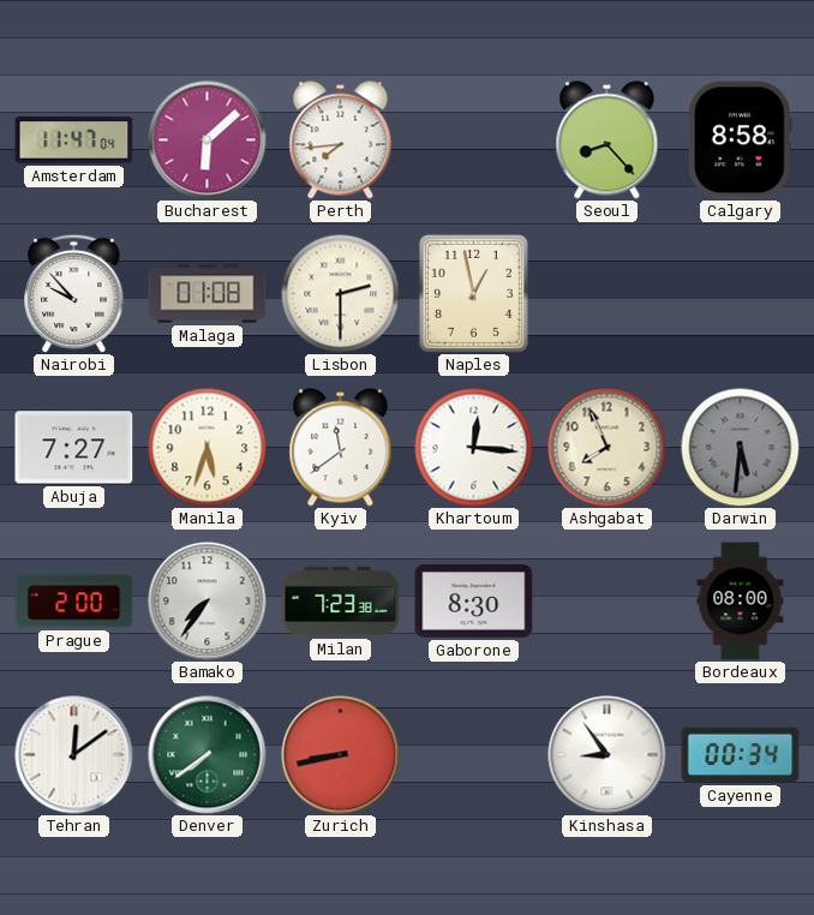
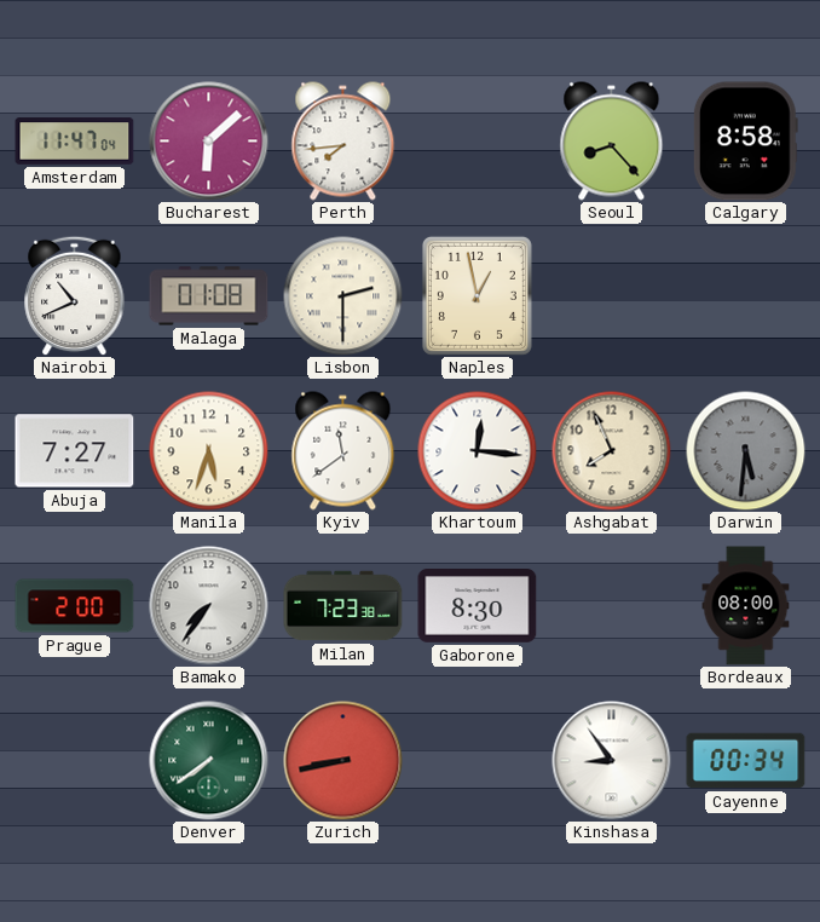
Nairobi: 9:53 -> 10:41
Tehran: 12:09 -> none
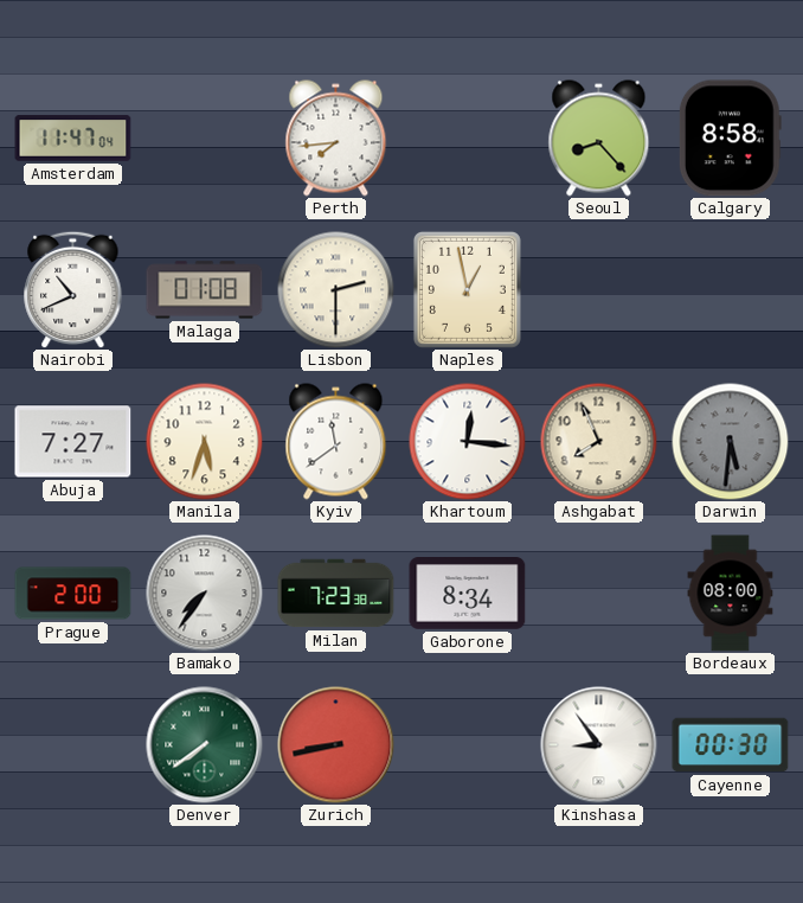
Bucharest: 6:08 -> none
Gaborone: 8:30 -> 8:34
Cayenne: 00:34 -> 00:30
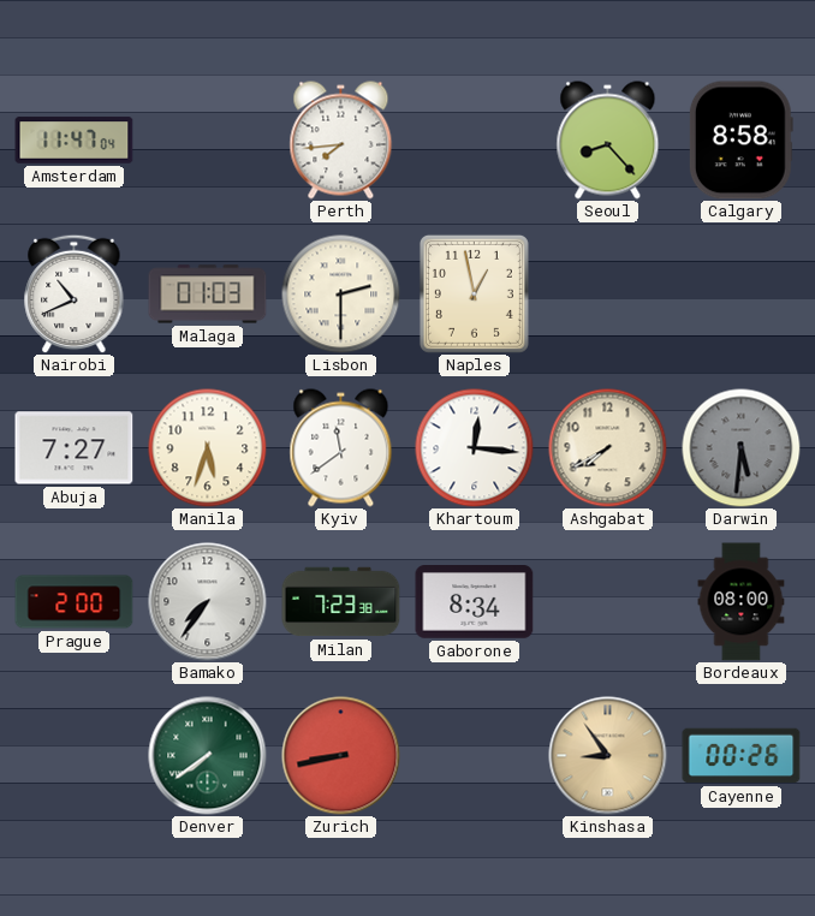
Malaga: 01:08 -> 01:03
Ashgabat: 7:56 -> 7:40
Kinshasa dial: white -> champagne
Cayenne: 00:30 -> 00:26
